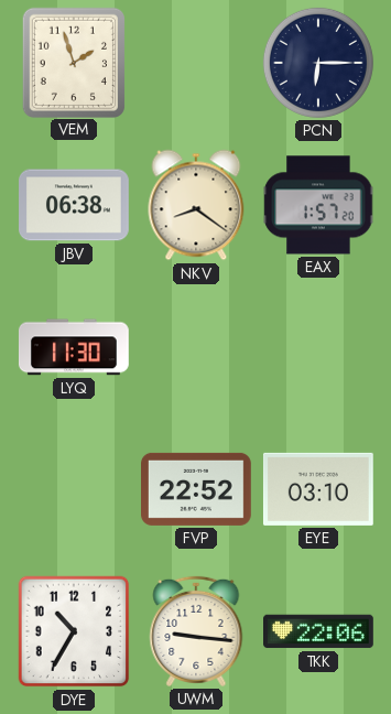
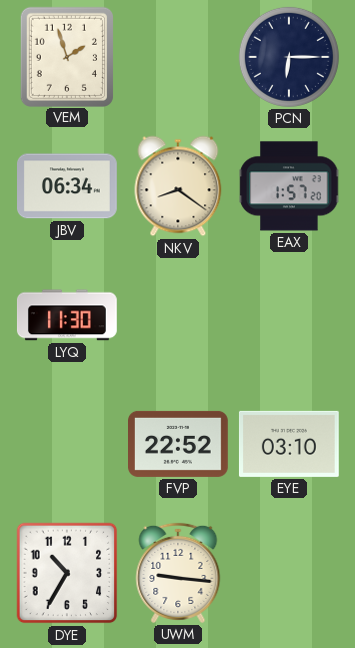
JBV: 06:38 -> 06:34
TKK: 22:06 -> none
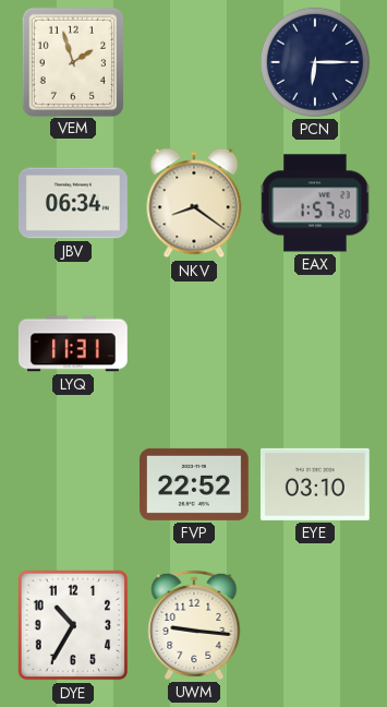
LYQ: 11:30 -> 11:31
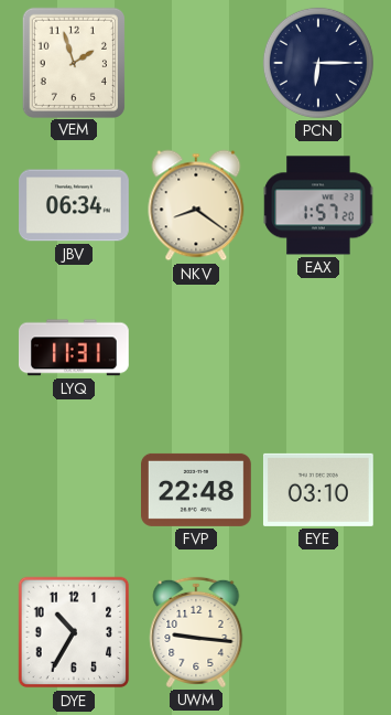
FVP: 22:52 -> 22:48
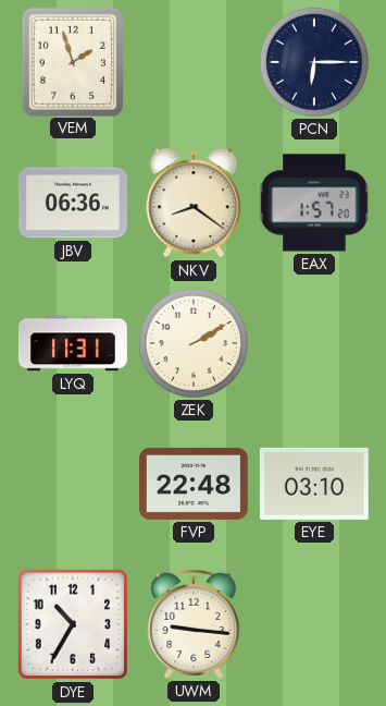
JBV: 06:34 -> 06:36
ZEK: none -> 2:10
